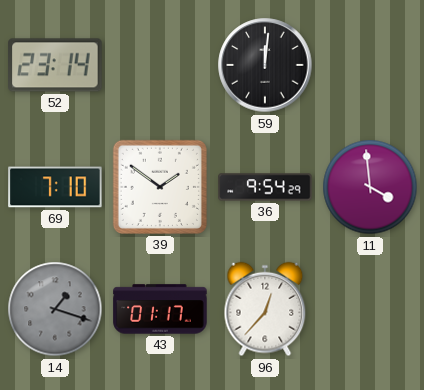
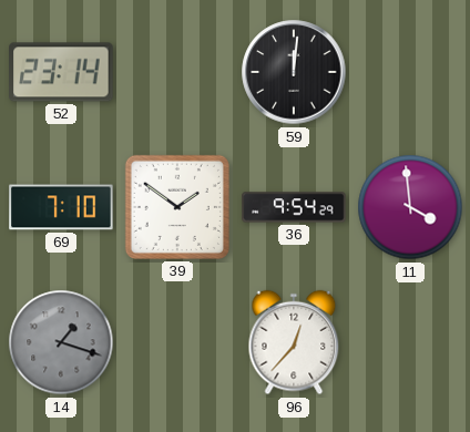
43: 01:17 -> none
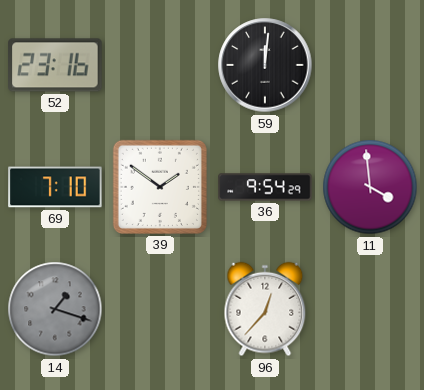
52: 23:14 -> 23:16
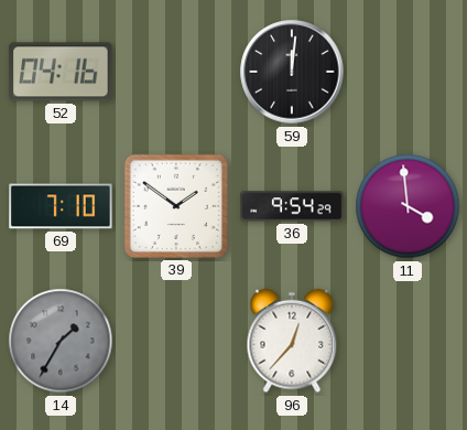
52: 23:16 -> 04:16
14: 1:18 -> 1:35
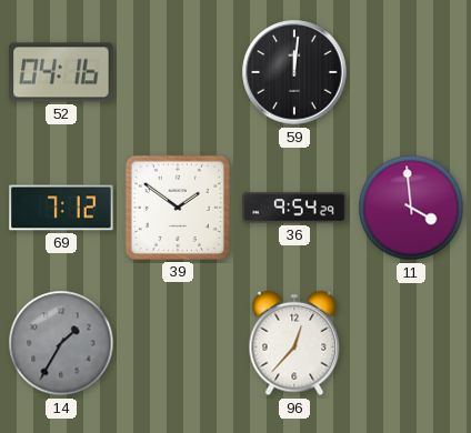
69: 7:10 -> 7:12
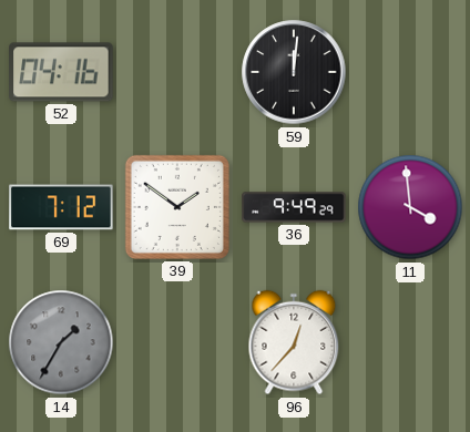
36: 9:54 -> 9:49
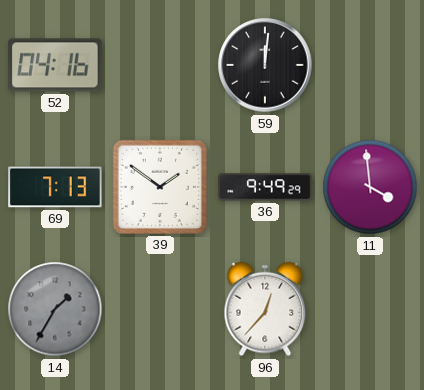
69: 7:12 -> 7:13
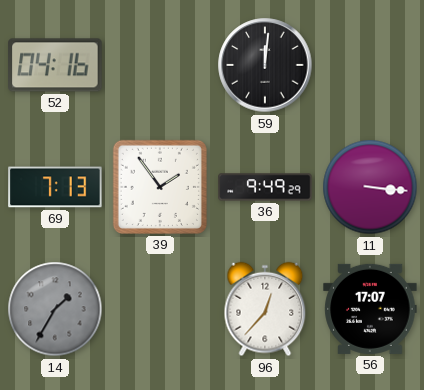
39: 1:51 -> 1:54
11: 3:59 -> 3:16
56: none -> 17:07
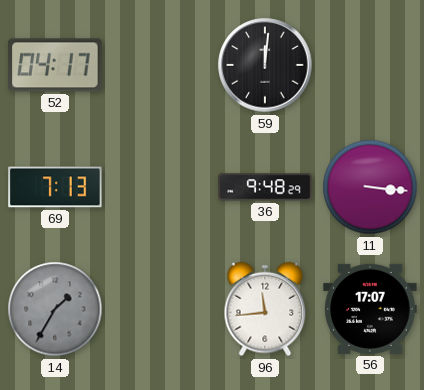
52: 04:16 -> 04:17
39: 1:54 -> none
36: 9:49 -> 9:48
96: 12:37 -> 11:44
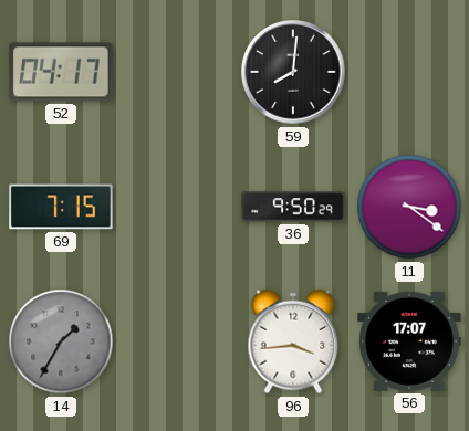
59: 12:01 -> 8:01
69: 7:13 -> 7:15
36: 9:48 -> 9:50
11: 3:16 -> 3:21
96: 11:44 -> 3:44
